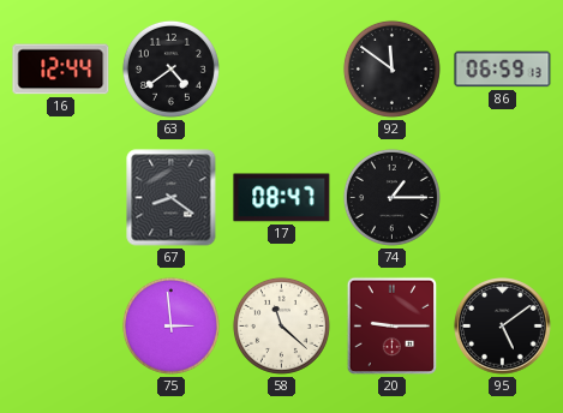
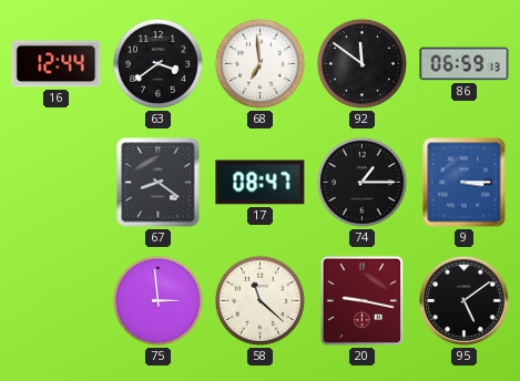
63: 4:39 -> 3:39
68: none -> 6:59
9: none -> 3:15
20: 9:15 -> 9:17
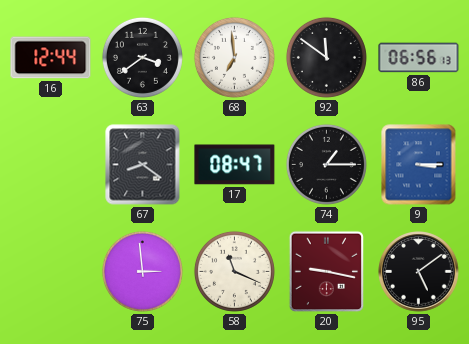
86: 06:59 -> 06:56
58: 11:22 -> 11:19
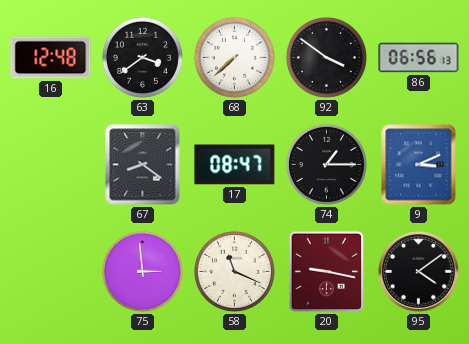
16: 12:44 -> 12:48
68: 6:59 -> 7:38
92: 11:51 -> 3:51
9: 3:15 -> 3:11
95: 5:09 -> 4:09
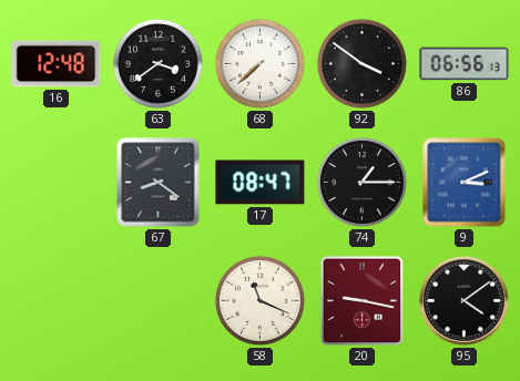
75: 2:59 -> none
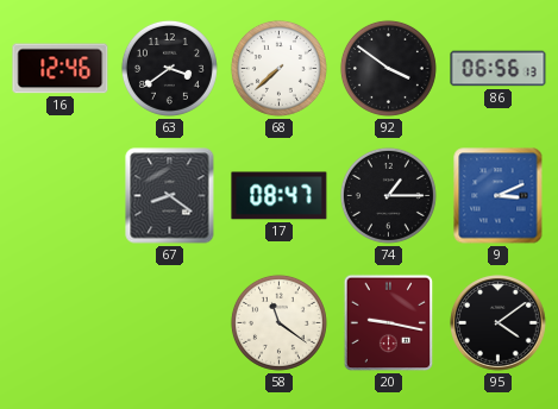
16: 12:48 -> 12:46
58: 11:19 -> 11:21
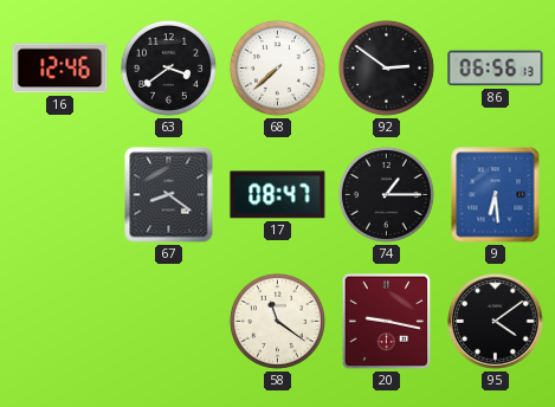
92: 3:51 -> 2:51
9: 3:11 -> 6:29
